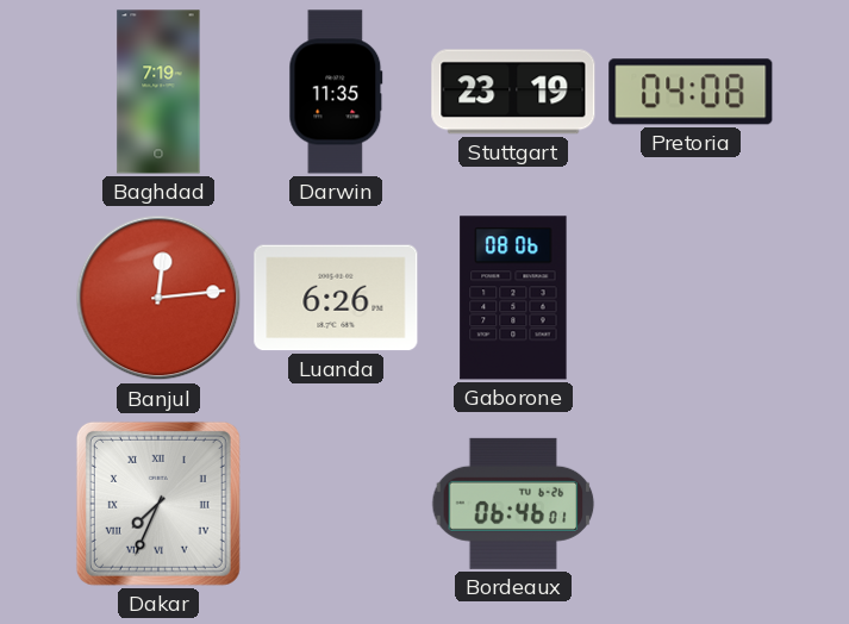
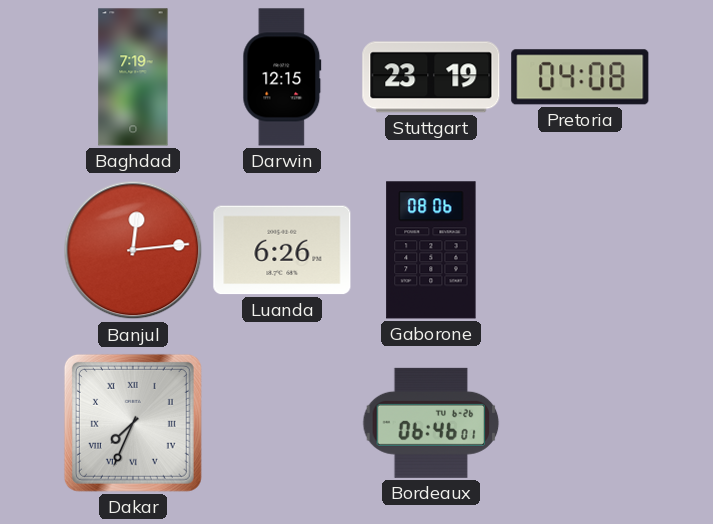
Darwin: 11:35 -> 12:15
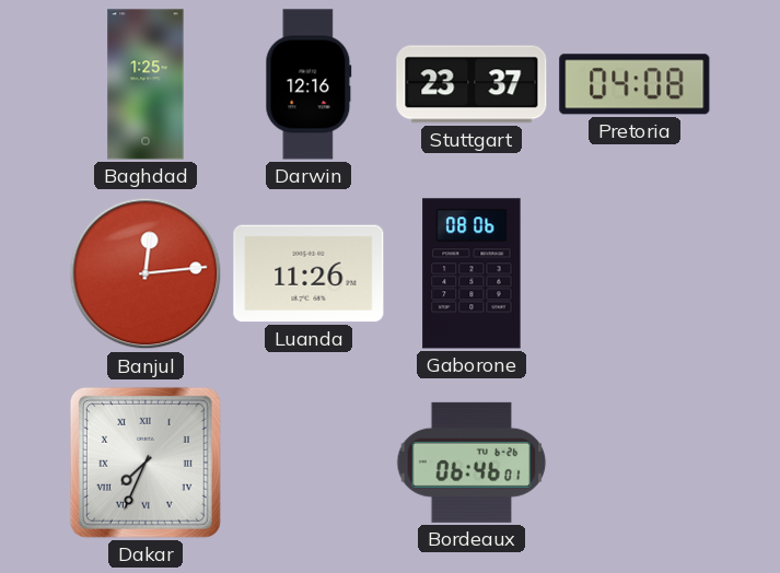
Baghdad: 7:19 -> 1:25
Darwin: 12:15 -> 12:16
Stuttgart: 23:19 -> 23:37
Luanda: 6:26 -> 11:26
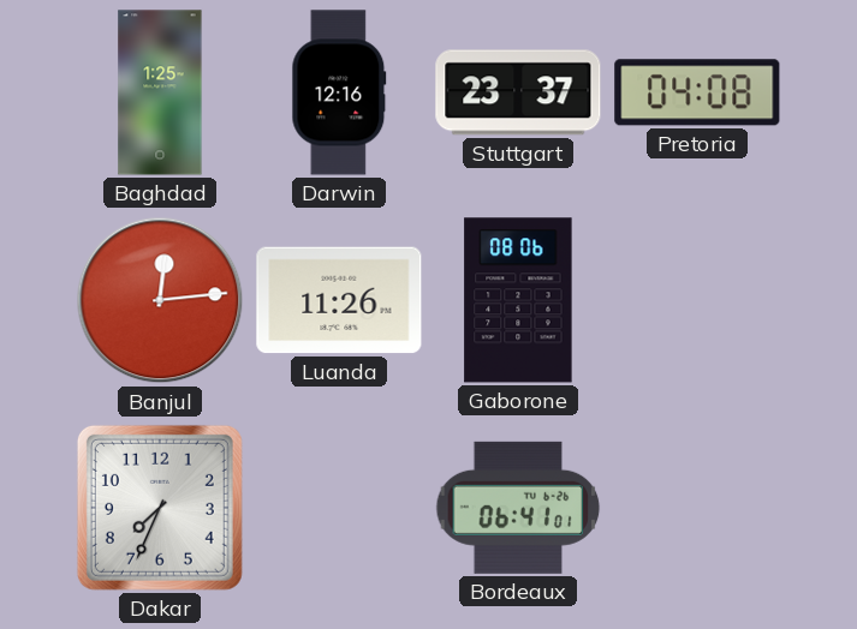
Dakar numerals: Roman -> Arabic
Bordeaux: 06:46 -> 06:41
